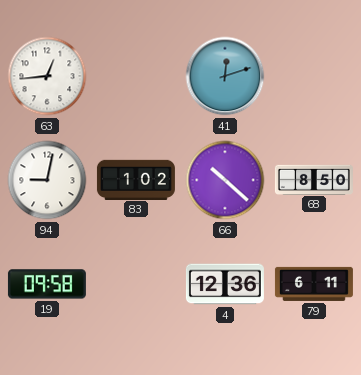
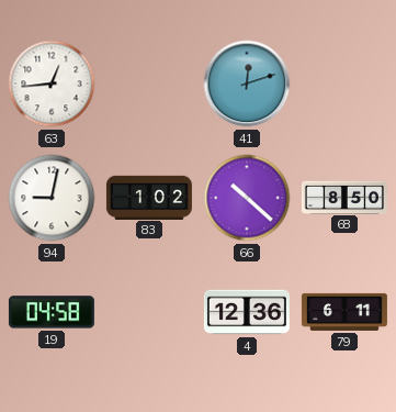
19: 09:58 -> 04:58
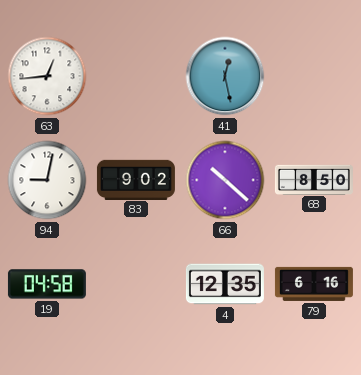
41: 12:12 -> 12:28
83: 1:02 -> 9:02
4: 12:36 -> 12:35
79: 6:11 -> 6:16
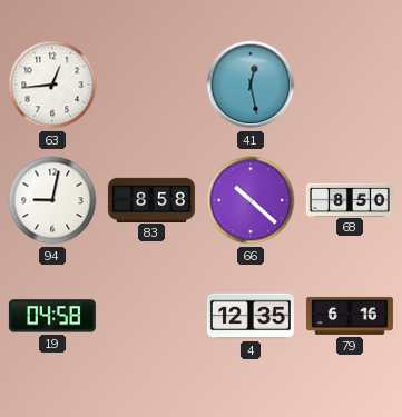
83: 9:02 -> 8:58
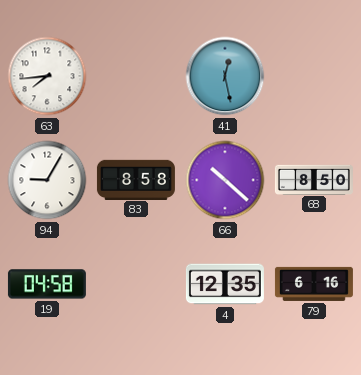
63: 12:44 -> 7:44
94: 9:02 -> 9:05
